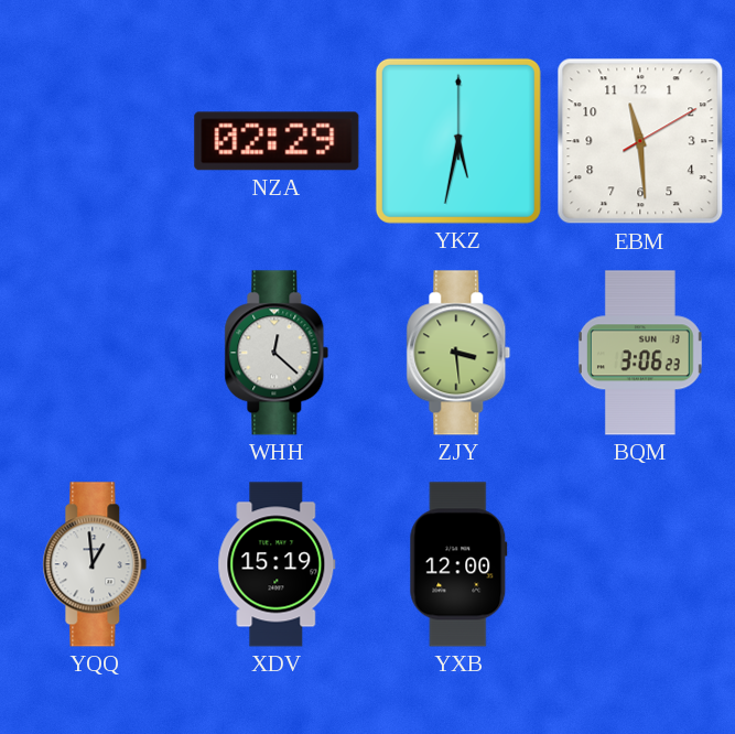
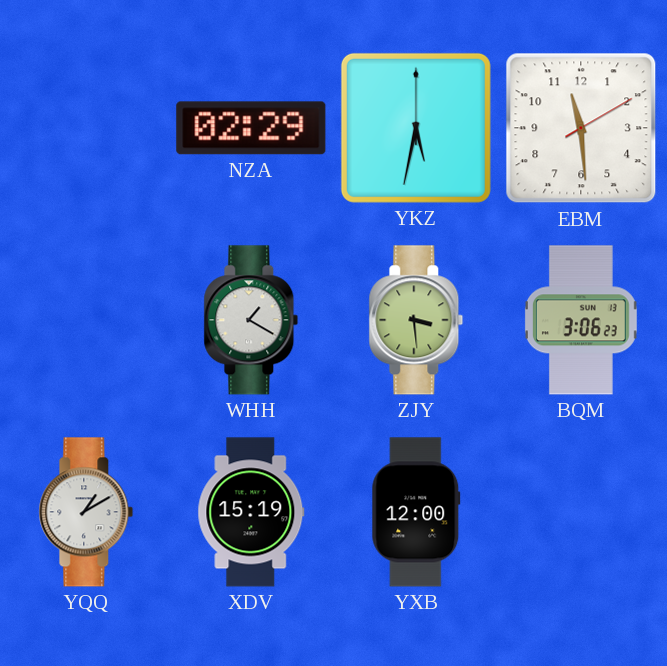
WHH: 12:22 -> 1:20
YQQ: 12:59 -> 1:10
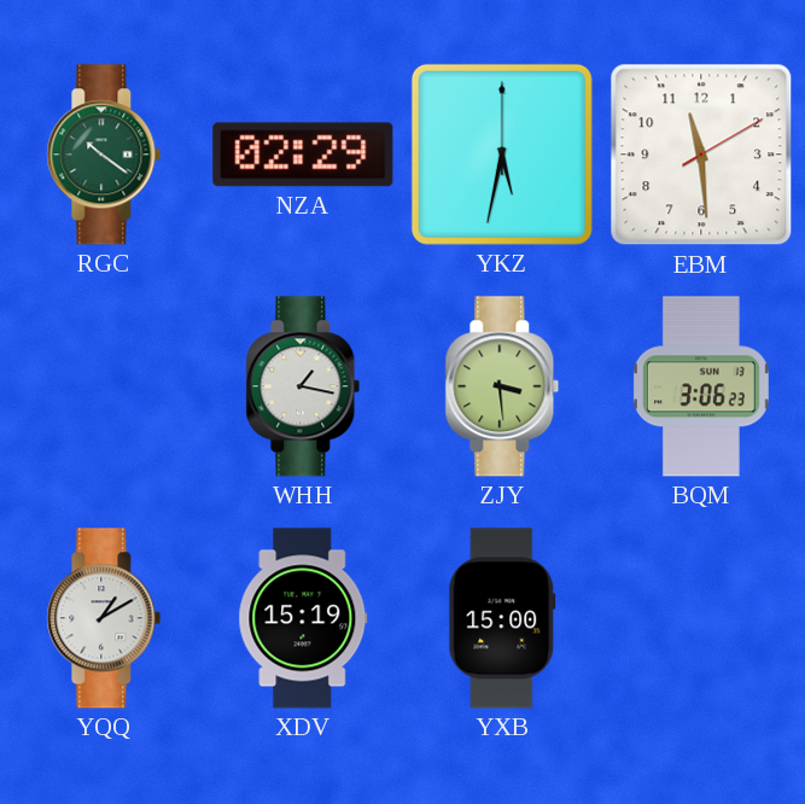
RGC: none -> 10:21
WHH: 1:20 -> 1:17
YXB: 12:00 -> 15:00
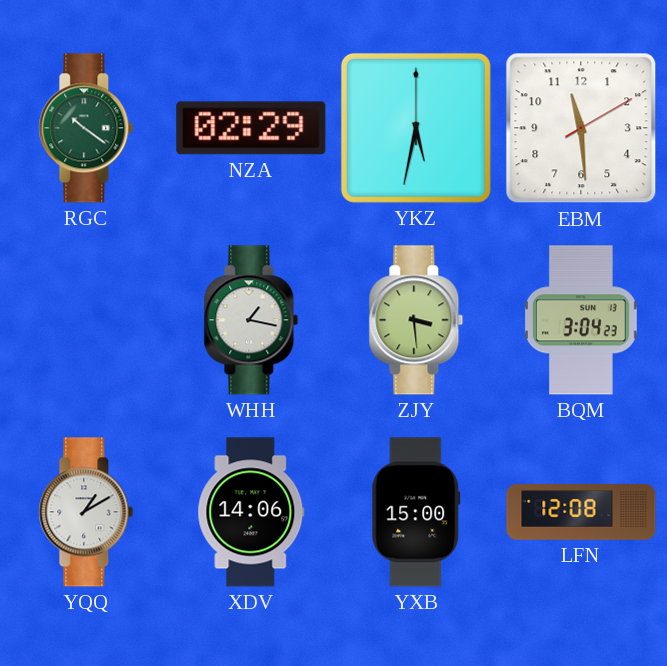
BQM: 3:06 -> 3:04
XDV: 15:19 -> 14:06
LFN: none -> 12:08
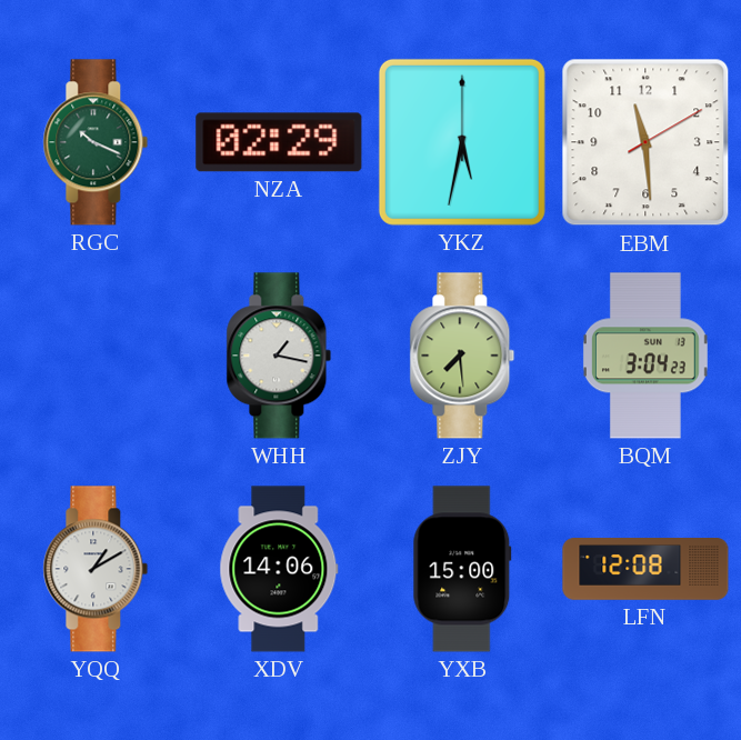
RGC: 10:21 -> 10:19
ZJY: 3:29 -> 7:29
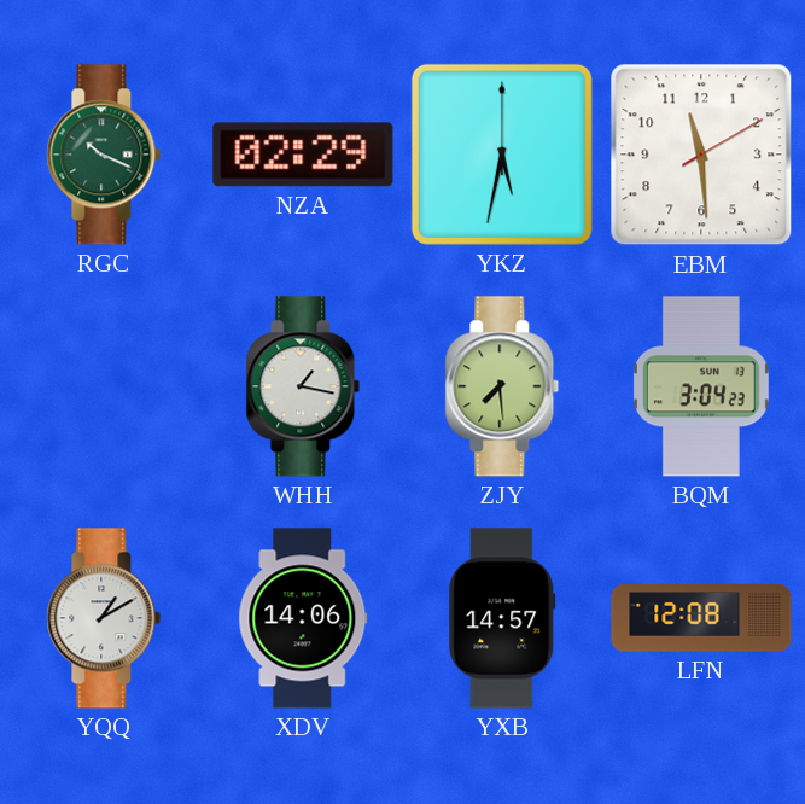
YXB: 15:00 -> 14:57
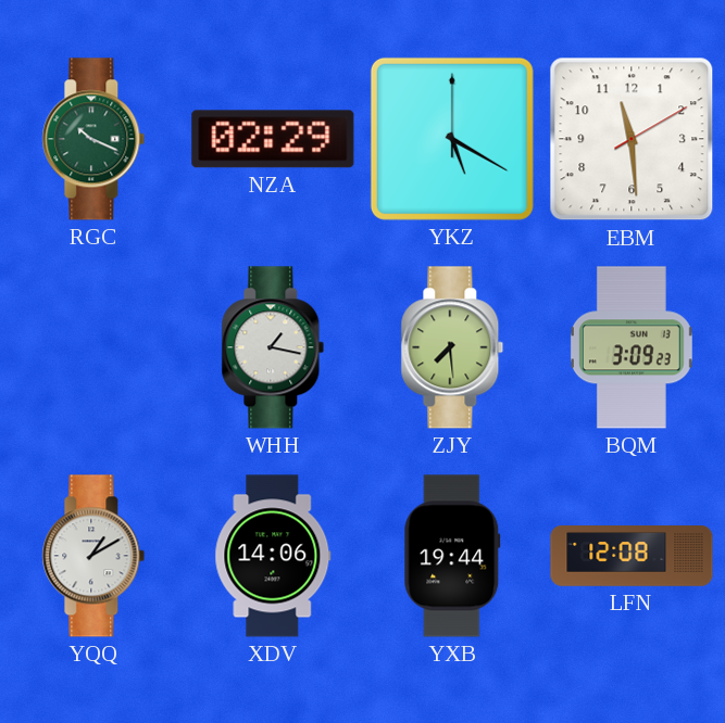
YKZ: 5:32 -> 5:20
BQM: 3:04 -> 3:09
YXB: 14:57 -> 19:44
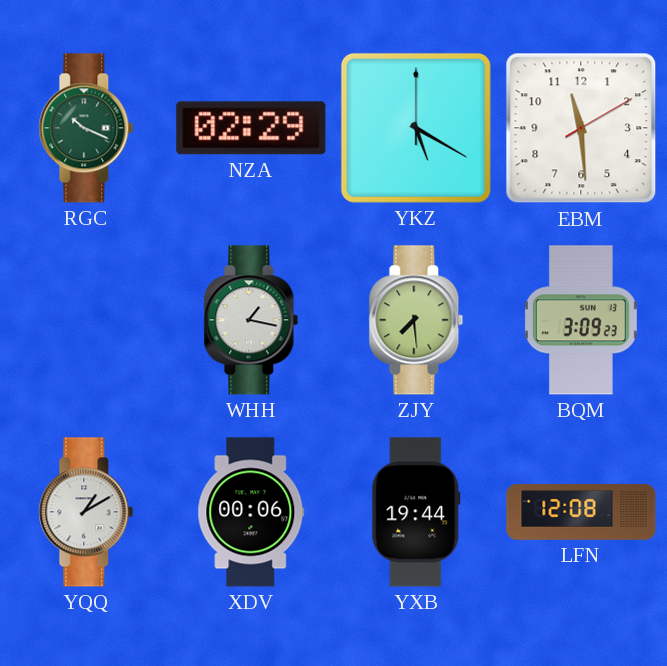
XDV: 14:06 -> 00:06
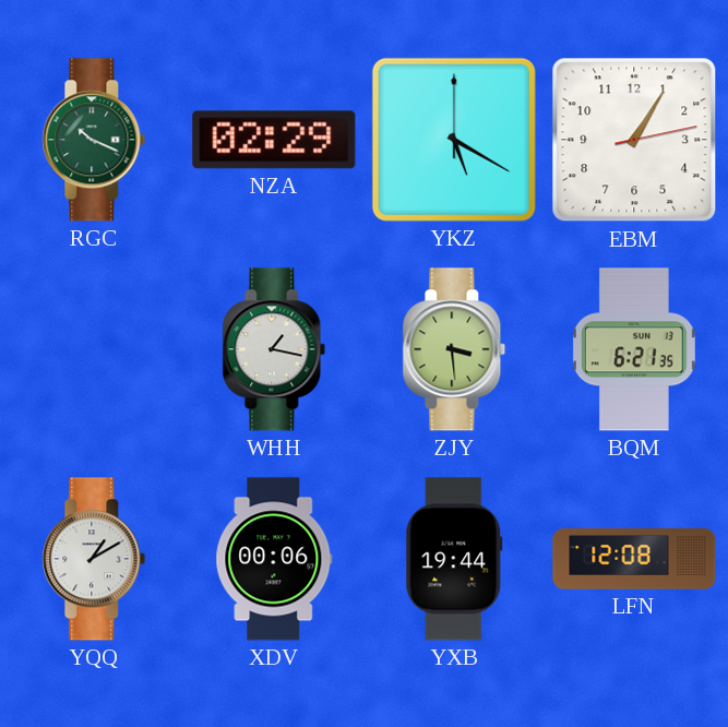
EBM: 11:29 -> 1:05
ZJY: 7:29 -> 3:29
BQM: 3:09 -> 6:21
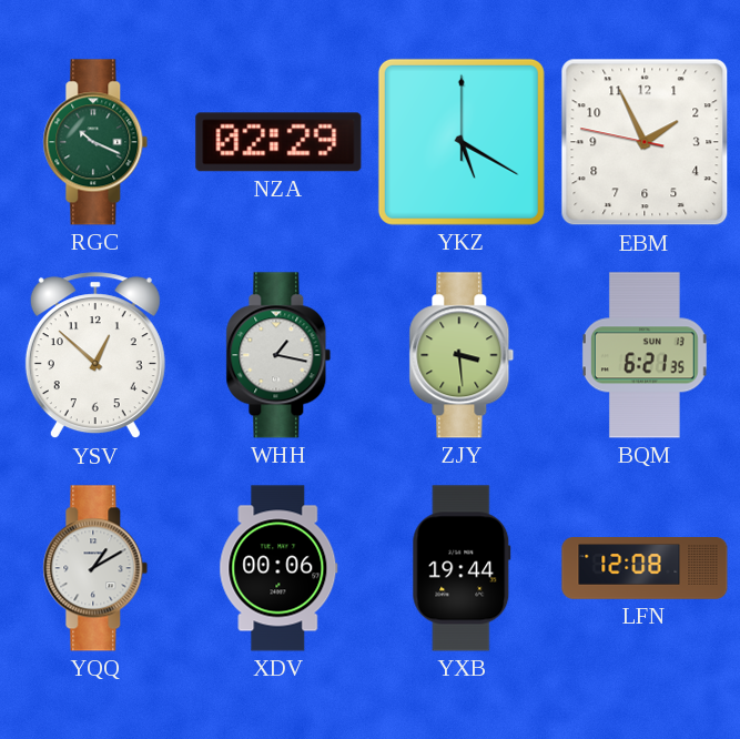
EBM: 1:05 -> 1:55
YSV: none -> 12:52
